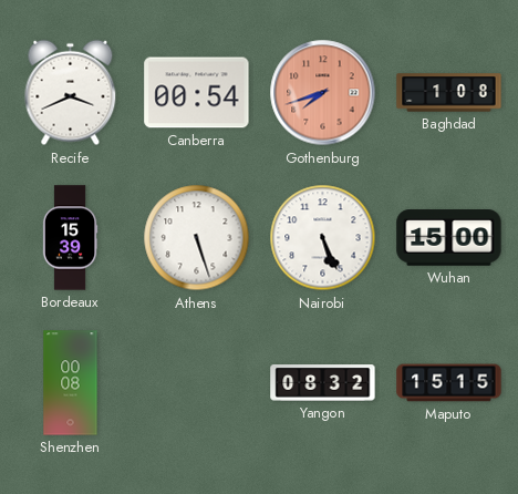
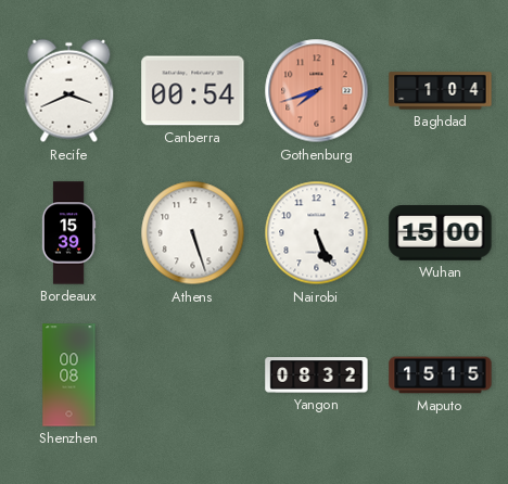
Baghdad: 1:08 -> 1:04
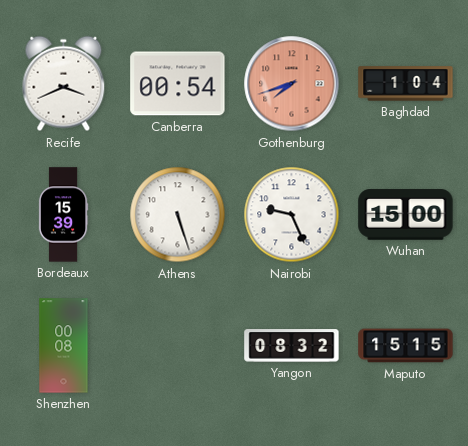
Nairobi: 5:26 -> 9:26
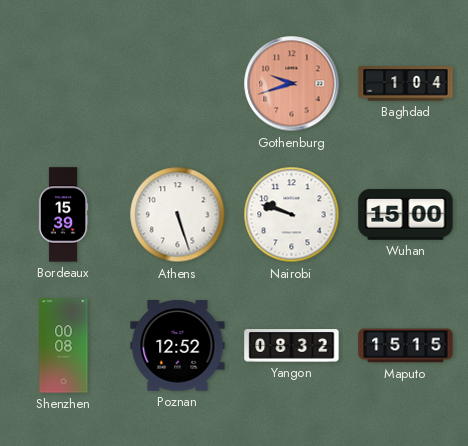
Recife: 3:41 -> none
Canberra: 00:54 -> none
Gothenburg: 7:42 -> 9:42
Nairobi: 9:26 -> 9:48
Poznan: none -> 12:52
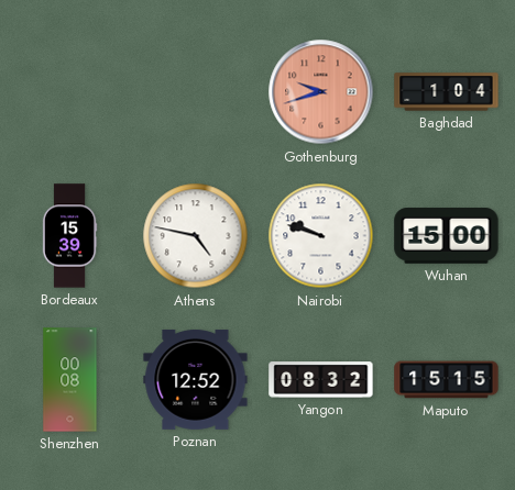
Athens: 5:27 -> 4:47
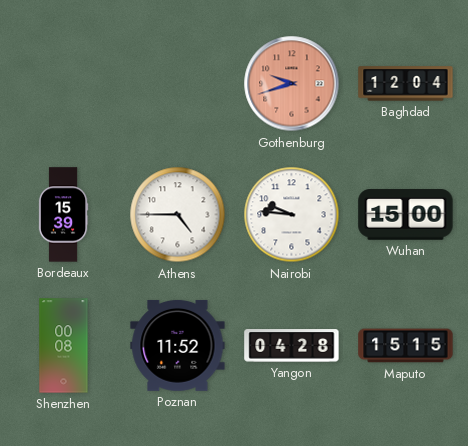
Baghdad: 1:04 -> 12:04
Athens: 4:47 -> 4:45
Nairobi: 9:48 -> 9:46
Poznan: 12:52 -> 11:52
Yangon: 08:32 -> 04:28
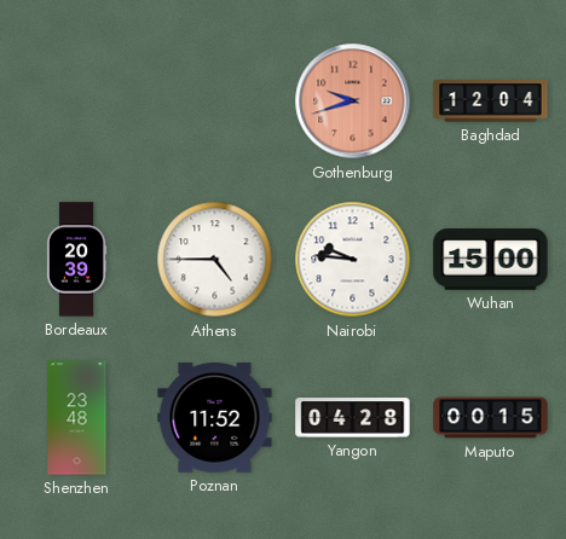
Bordeaux: 15:39 -> 20:39
Shenzhen: 00:08 -> 23:48
Maputo: 15:15 -> 00:15
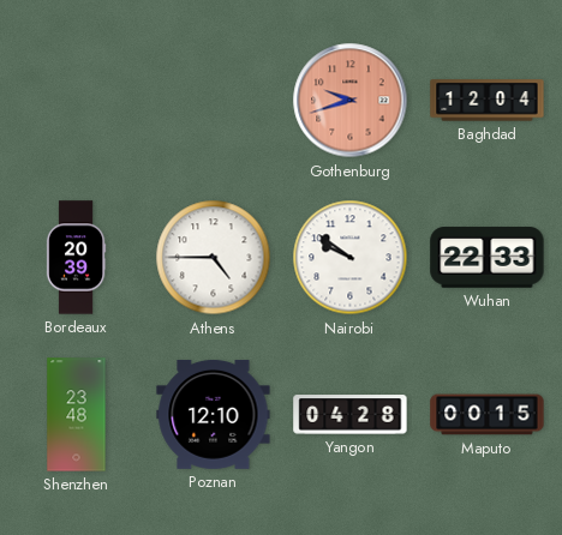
Nairobi: 9:46 -> 9:51
Wuhan: 15:00 -> 22:33
Poznan: 11:52 -> 12:10
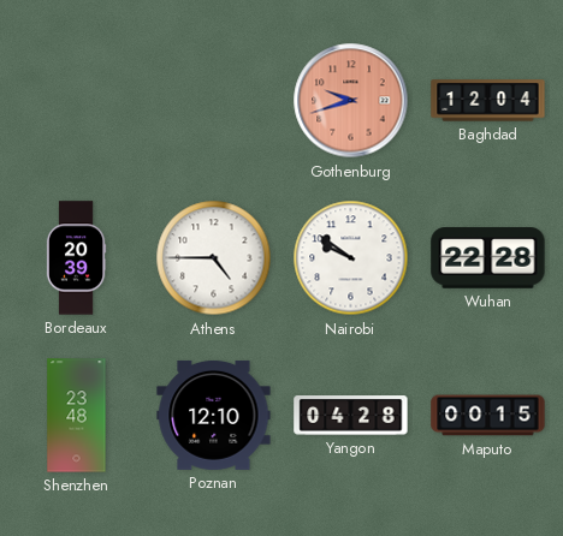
Wuhan: 22:33 -> 22:28
